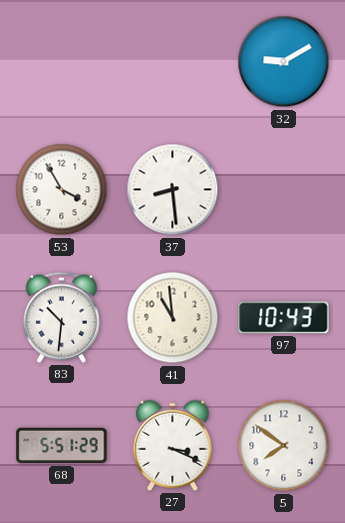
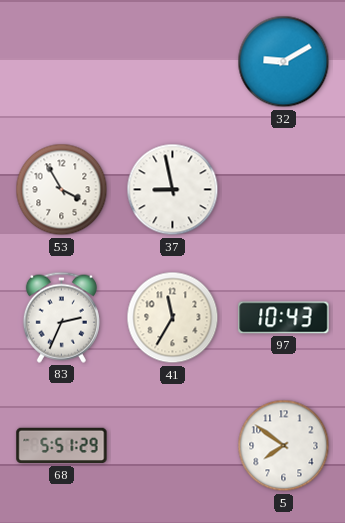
37: 8:29 -> 8:58
83: 10:31 -> 2:34
41: 10:59 -> 11:35
27: 3:19 -> none
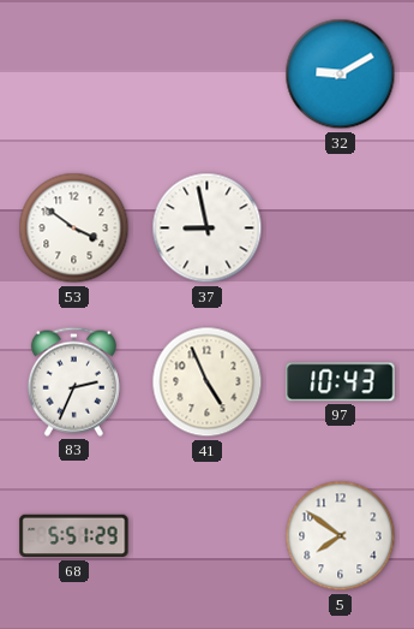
53: 3:55 -> 3:51
41: 11:35 -> 4:56
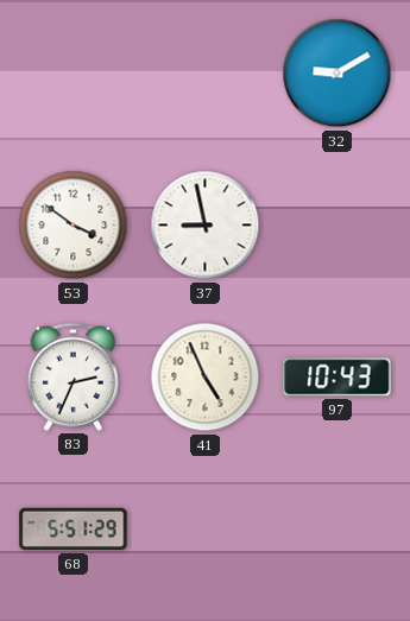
5: 7:51 -> none
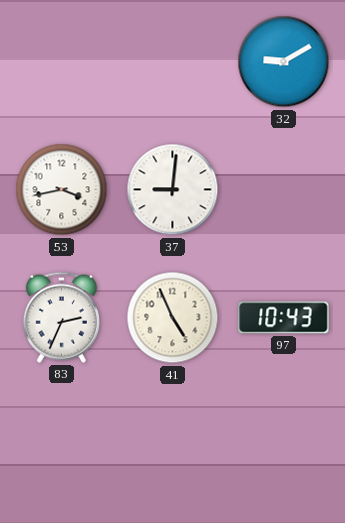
53: 3:51 -> 3:43
37: 8:58 -> 9:01
68: 5:51 -> none
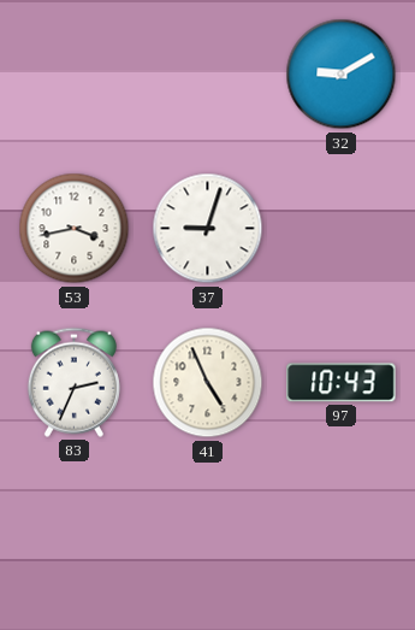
37: 9:01 -> 9:03
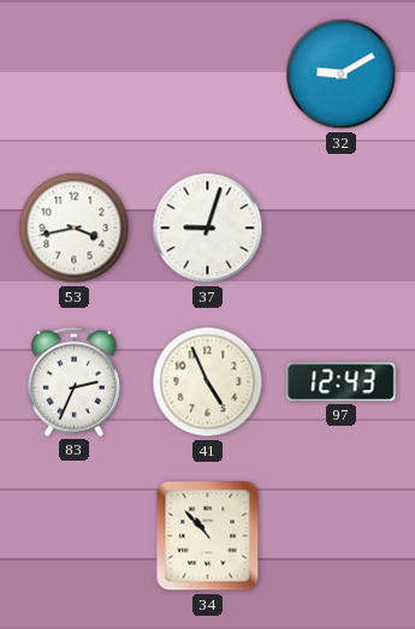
97: 10:43 -> 12:43
34: none -> 10:53
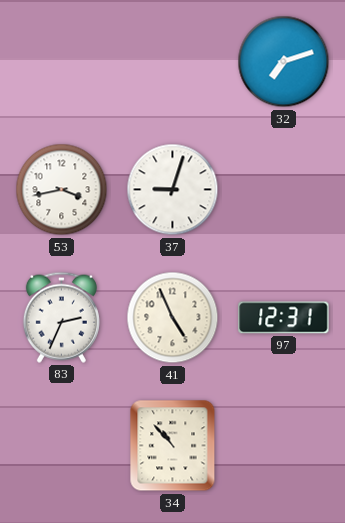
32: 9:10 -> 7:12
97: 12:43 -> 12:31
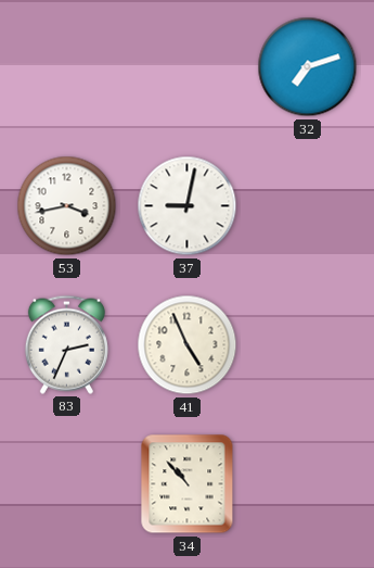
37: 9:03 -> 9:02
97: 12:31 -> none
